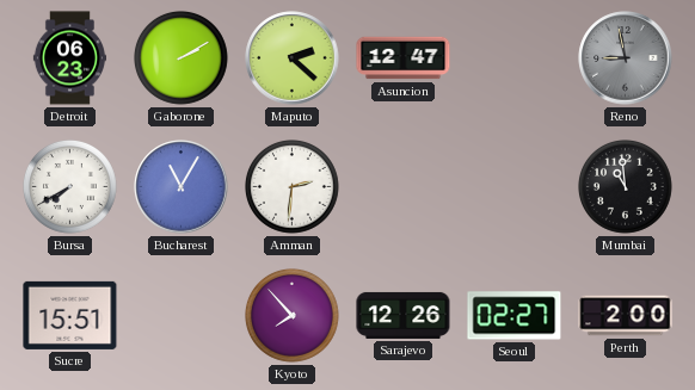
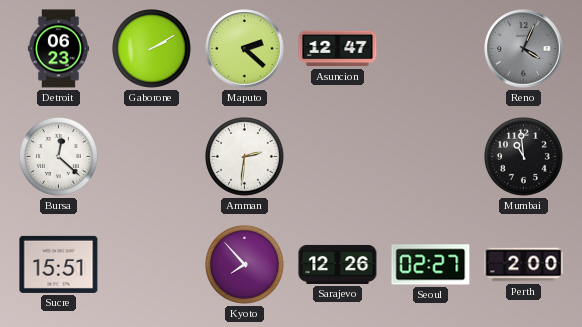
Reno: 8:58 -> 4:04
Bursa: 7:40 -> 12:22
Bucharest: 11:05 -> none
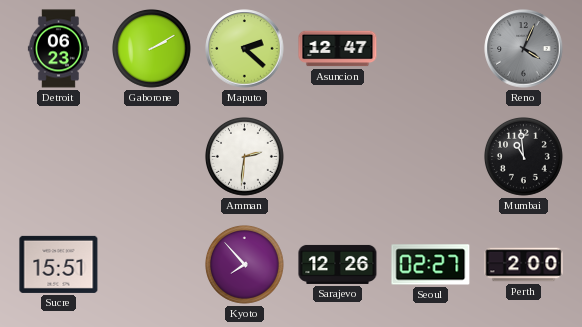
Bursa: 12:22 -> none
